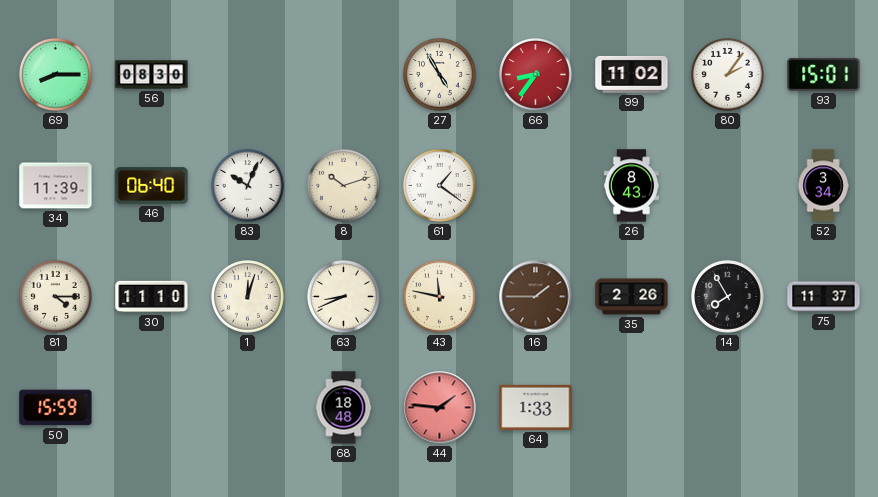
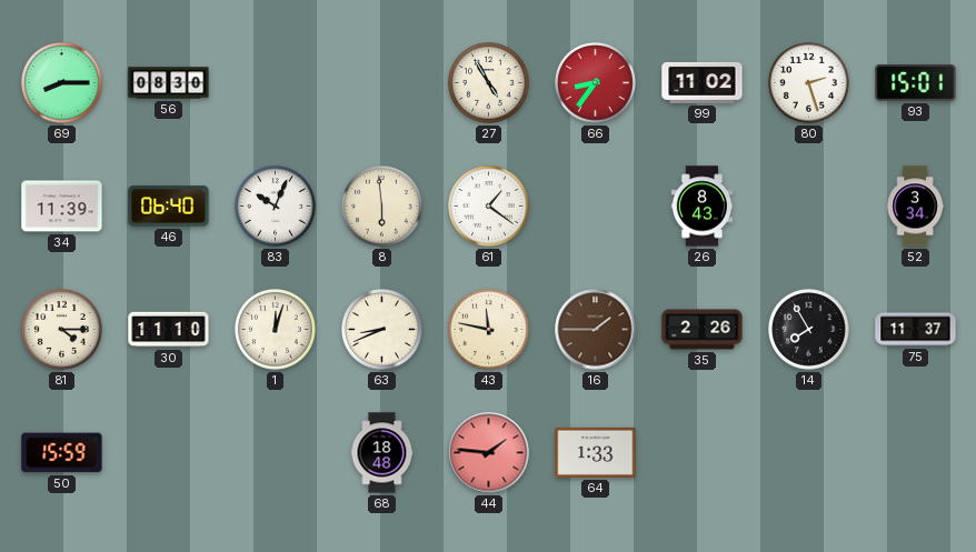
80: 2:06 -> 2:27
8: 10:12 -> 5:59
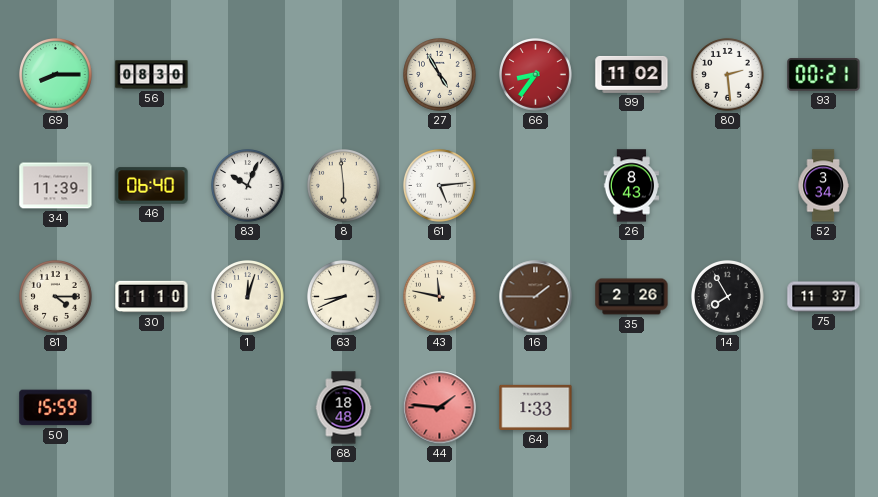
80: 2:27 -> 2:29
93: 15:01 -> 00:21
61: 1:21 -> 5:14
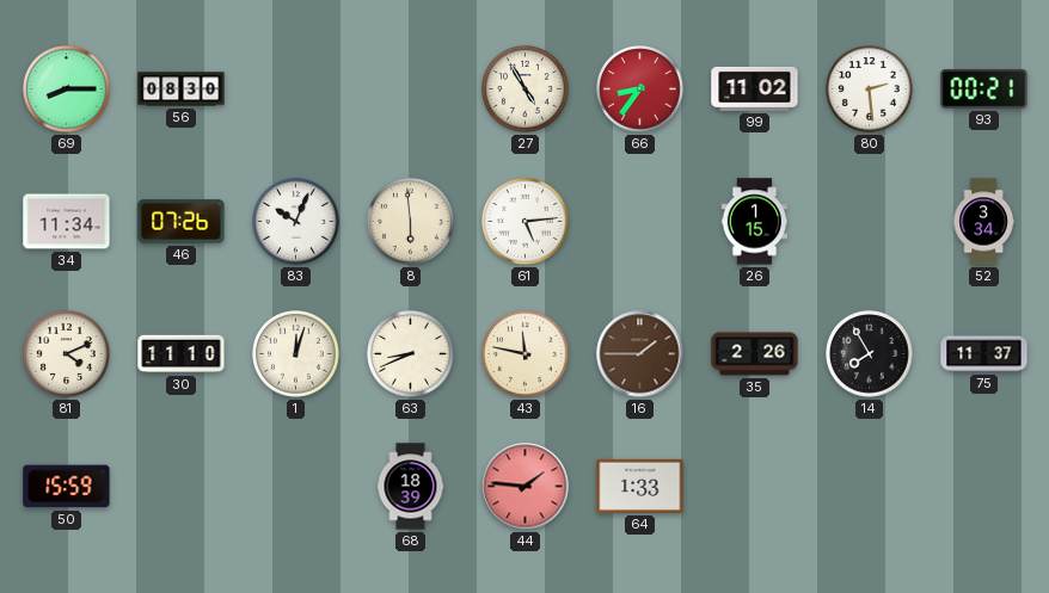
34: 11:39 -> 11:34
46: 06:40 -> 07:26
26: 8:43 -> 1:15
81: 4:15 -> 4:11
68: 18:48 -> 18:39
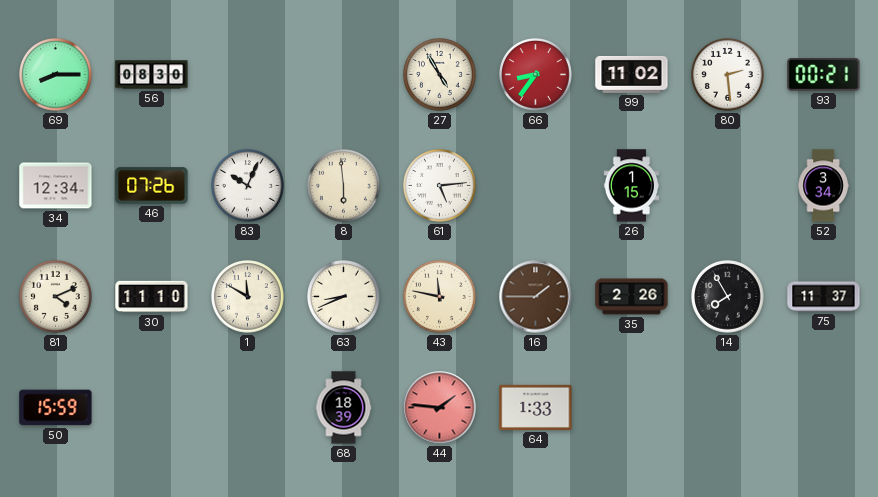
34: 11:34 -> 12:34
1: 12:03 -> 11:50
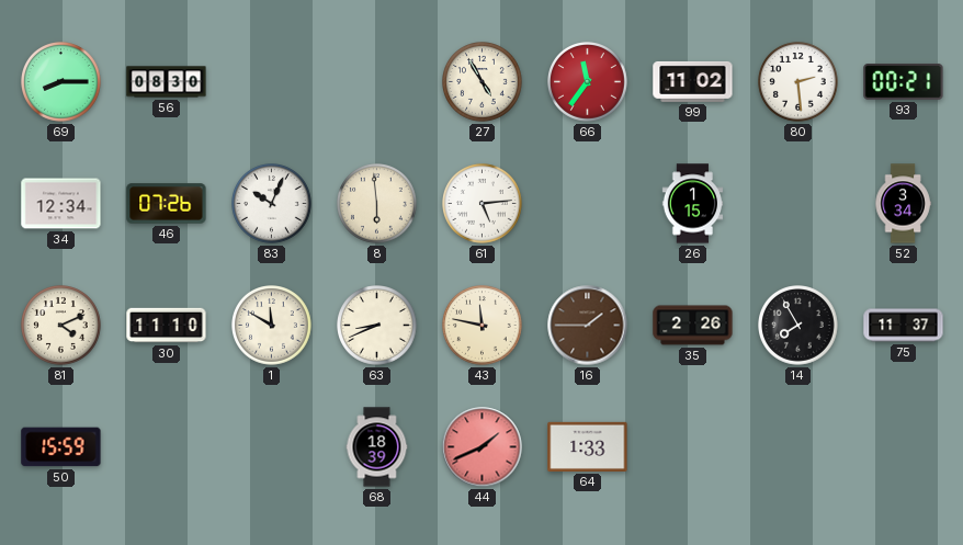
66: 8:36 -> 11:36
44: 1:46 -> 1:41
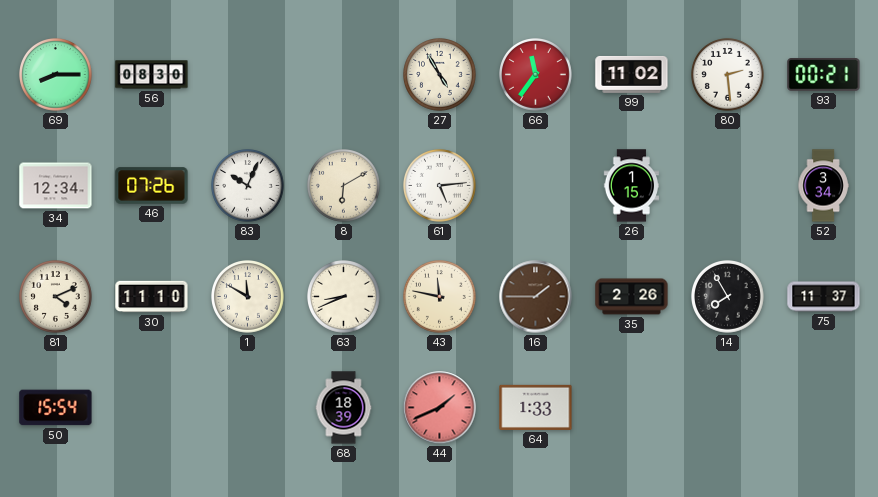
8: 5:59 -> 6:10
50: 15:59 -> 15:54
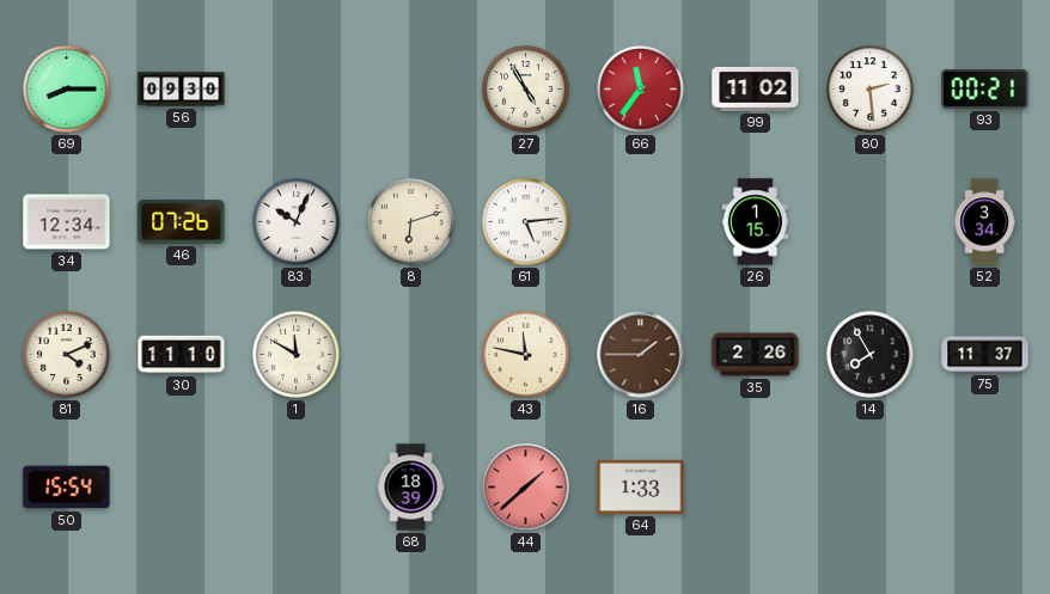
56: 08:30 -> 09:30
8: 6:10 -> 6:12
63: 8:41 -> none
44: 1:41 -> 1:38
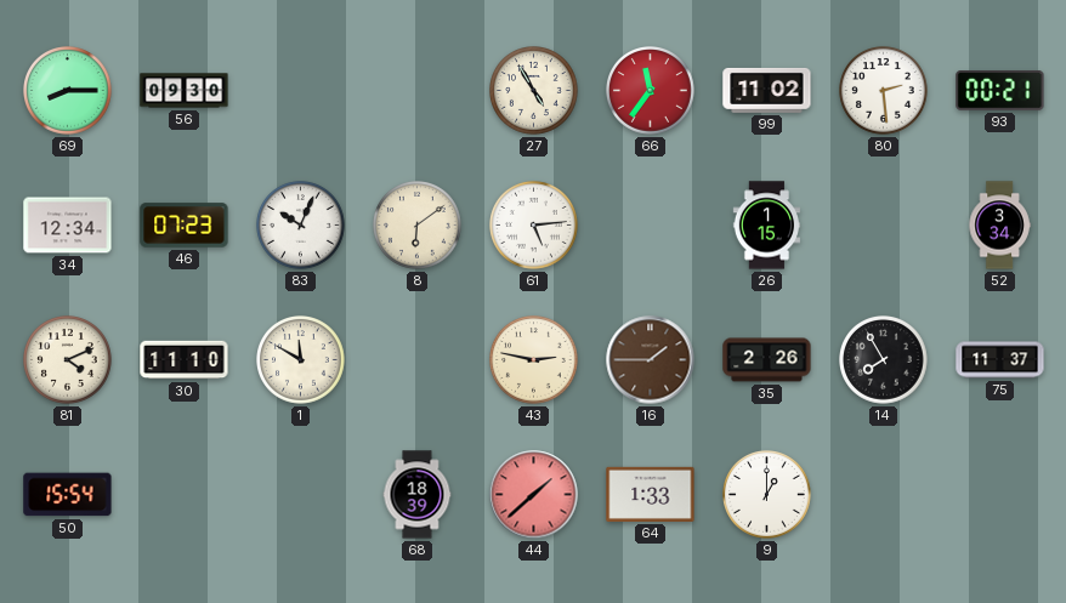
46: 07:26 -> 07:23
8: 6:12 -> 6:09
43: 11:47 -> 2:47
9: none -> 1:00
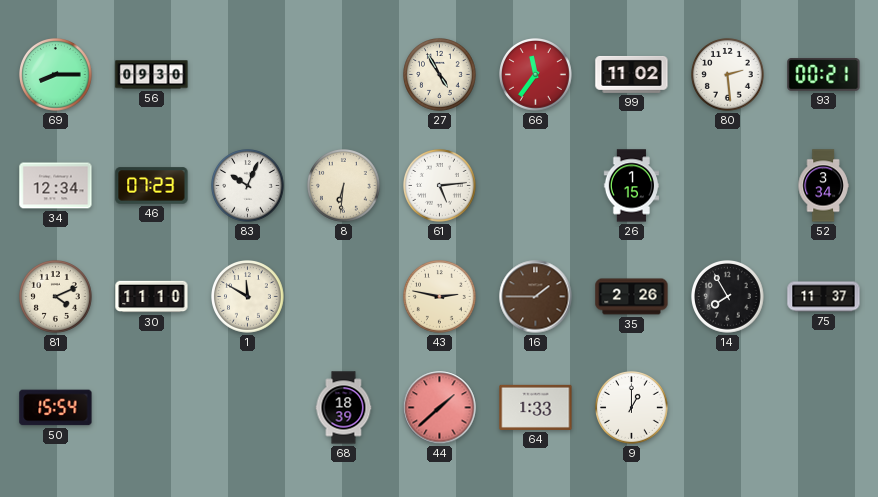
8: 6:09 -> 6:31
